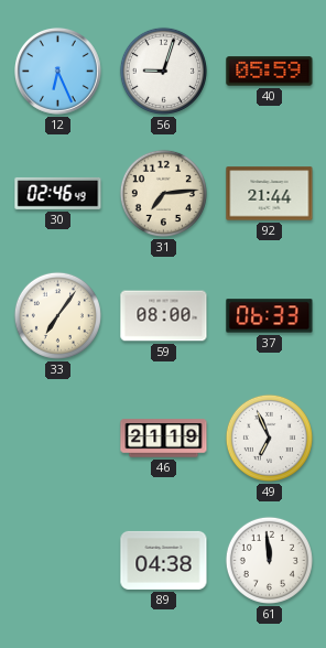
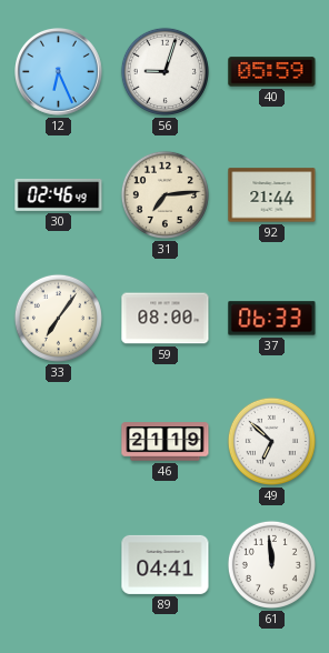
49: 6:56 -> 6:52
89: 04:38 -> 04:41
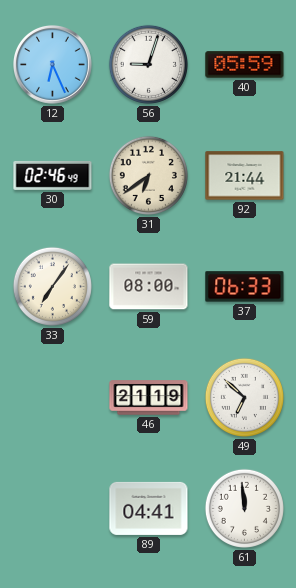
31: 7:14 -> 6:39
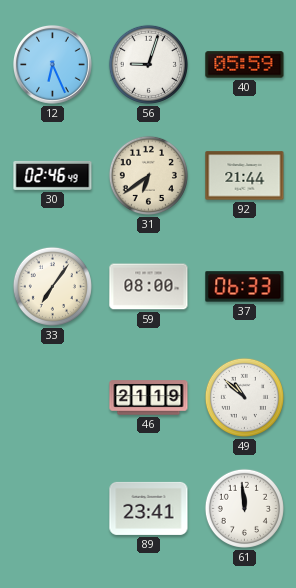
49: 6:52 -> 10:52
89: 04:41 -> 23:41
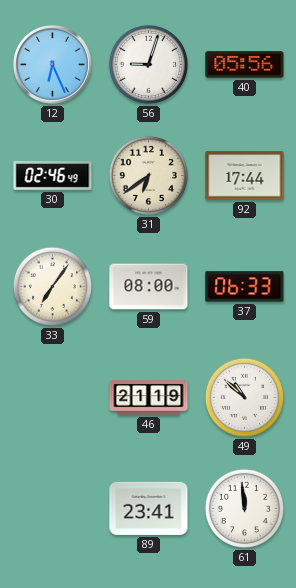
40: 05:59 -> 05:56
92: 21:44 -> 17:44
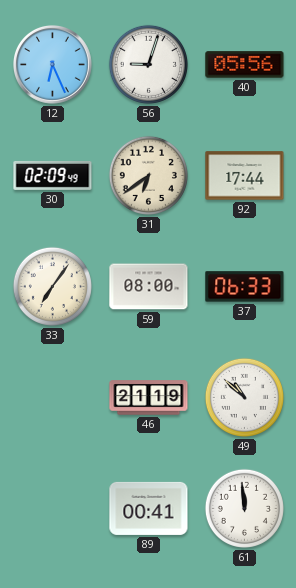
30: 02:46 -> 02:09
89: 23:41 -> 00:41
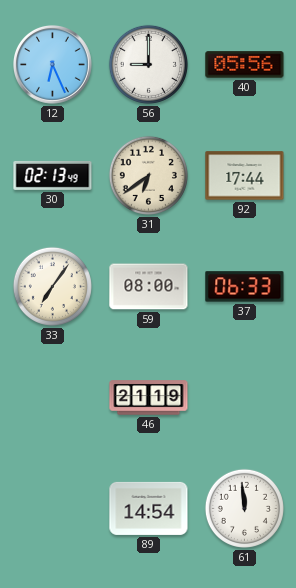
56: 9:03 -> 9:00
30: 02:09 -> 02:13
49: 10:52 -> none
89: 00:41 -> 14:54
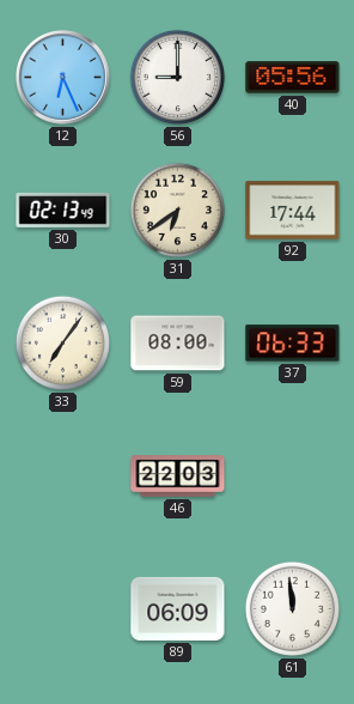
46: 21:19 -> 22:03
89: 14:54 -> 06:09
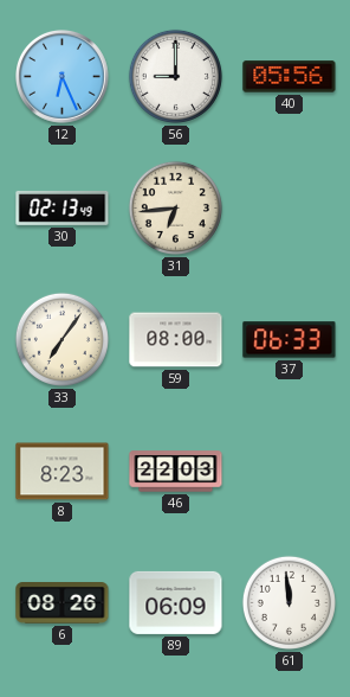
31: 6:39 -> 6:44
92: 17:44 -> none
8: none -> 8:23
6: none -> 08:26
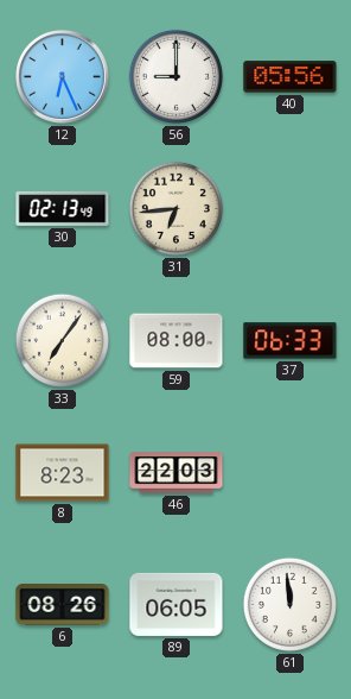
89: 06:09 -> 06:05
